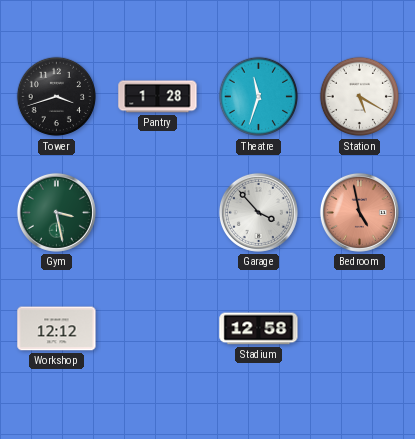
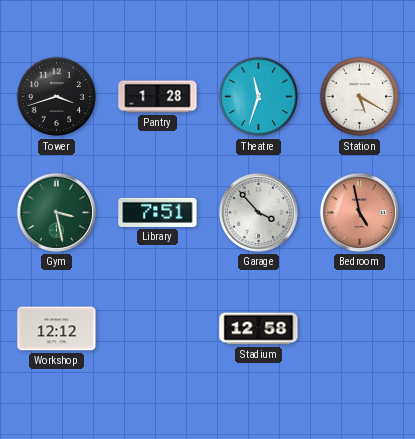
Library: none -> 7:51
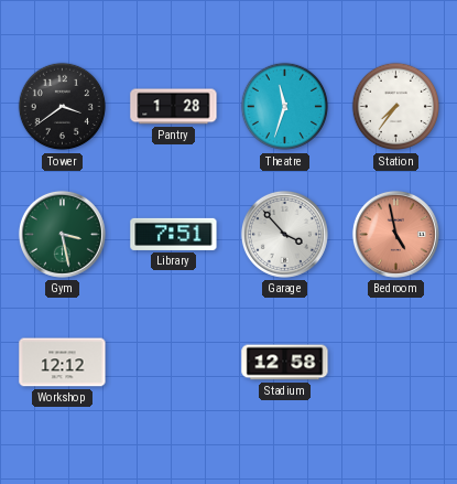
Tower: 3:42 -> 3:39
Station: 5:20 -> 7:36
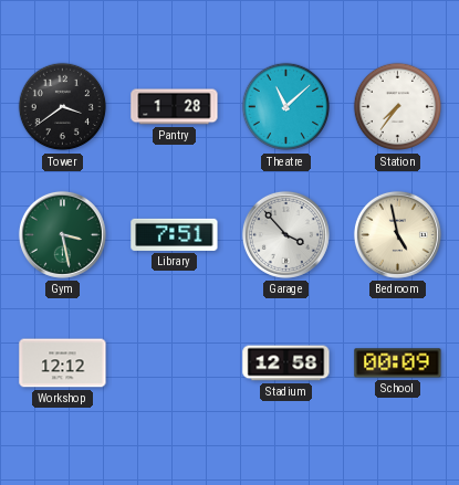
Theatre: 11:33 -> 11:08
Bedroom dial: salmon -> cream
School: none -> 00:09
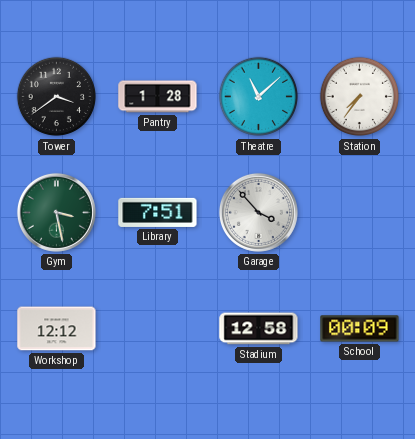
Bedroom: 4:58 -> none
